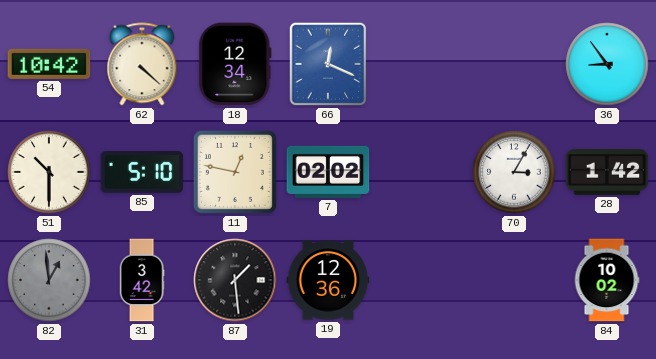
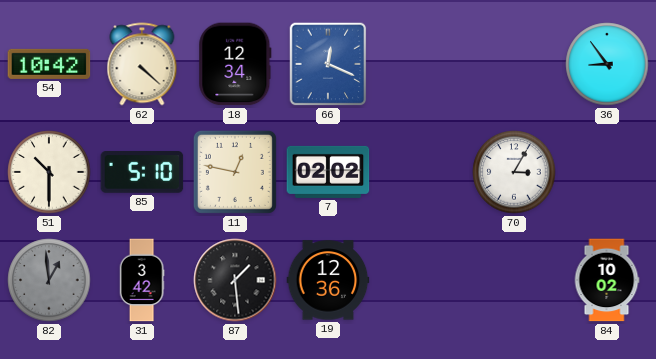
28: 1:42 -> none
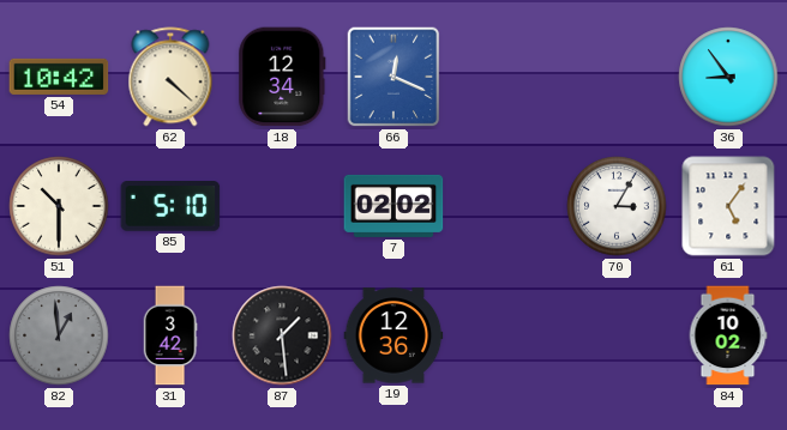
11: 12:47 -> none
61: none -> 5:06
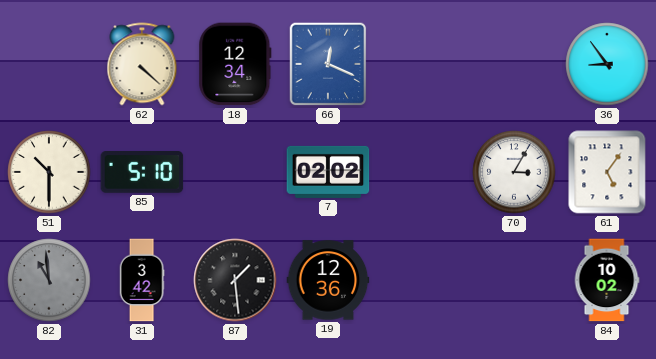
54: 10:42 -> none
82: 12:59 -> 10:59
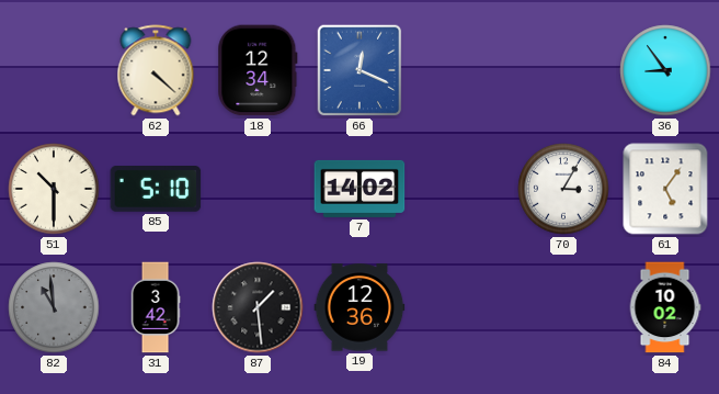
7: 02:02 -> 14:02
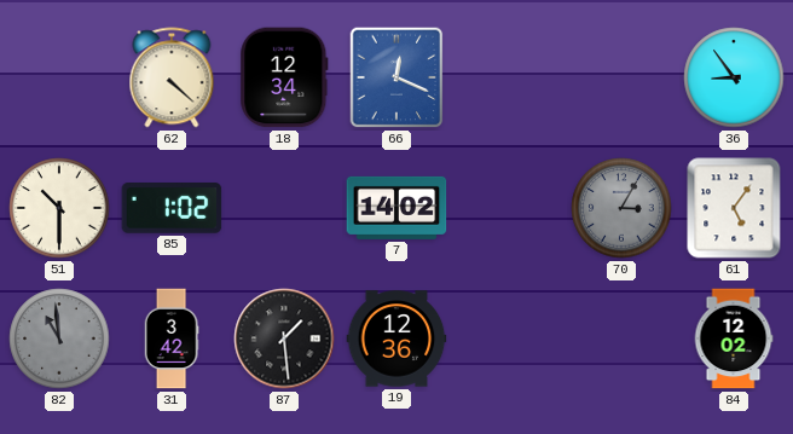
85: 5:10 -> 1:02
70 dial: white -> grey
84: 10:02 -> 12:02
